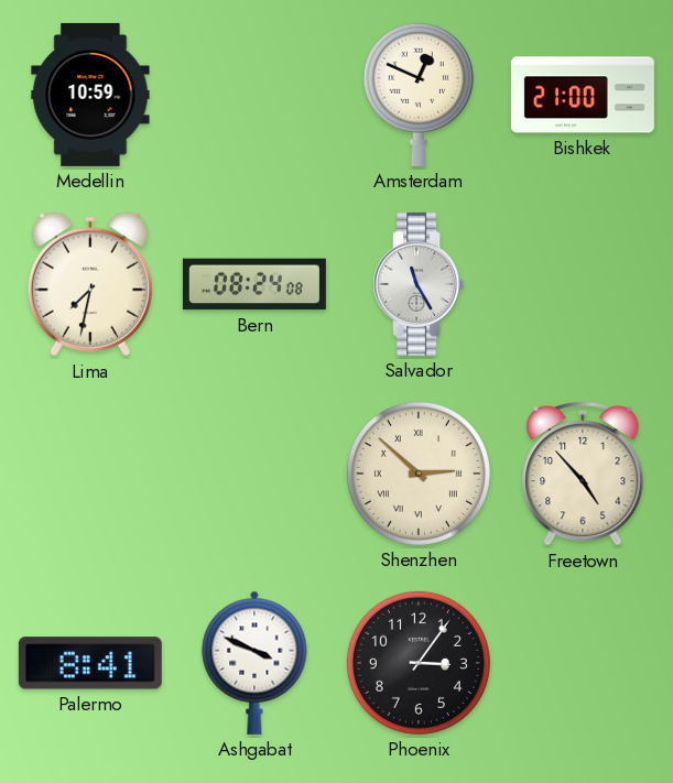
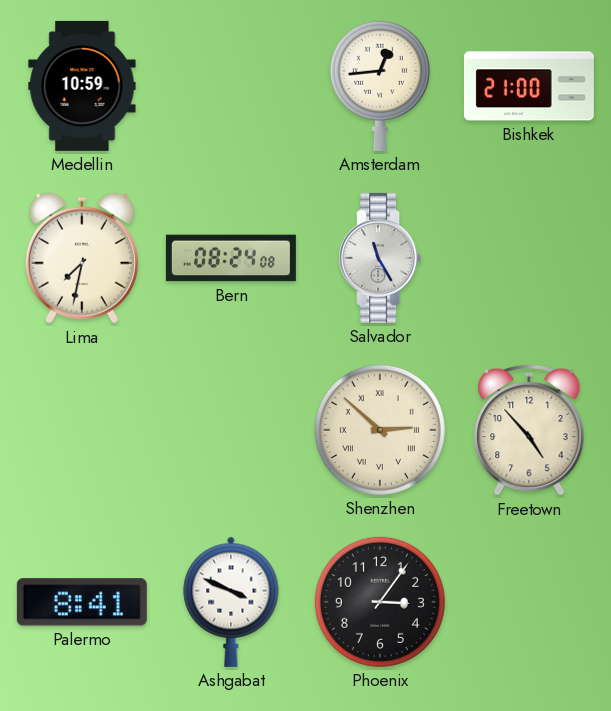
Amsterdam: 12:49 -> 12:44
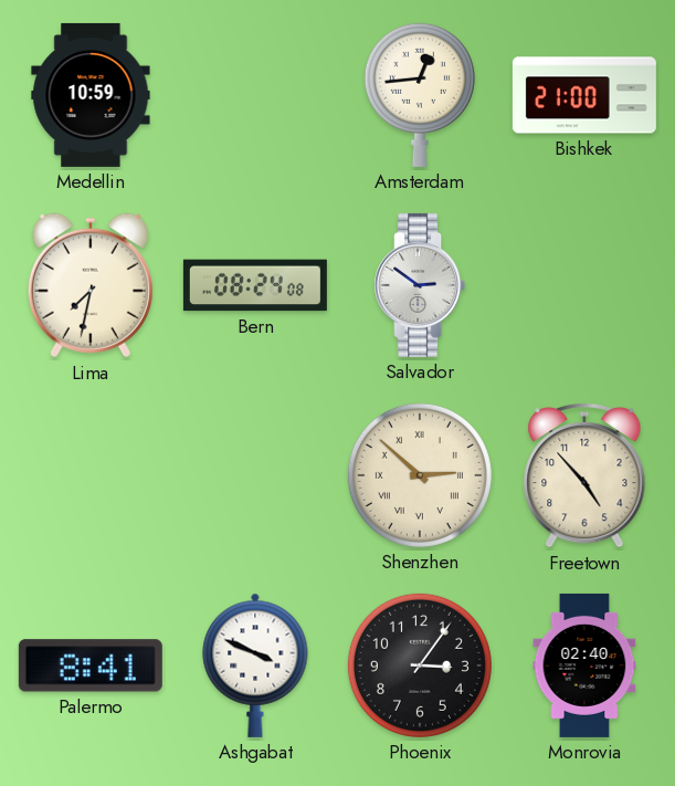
Salvador: 11:25 -> 2:51
Monrovia: none -> 02:40
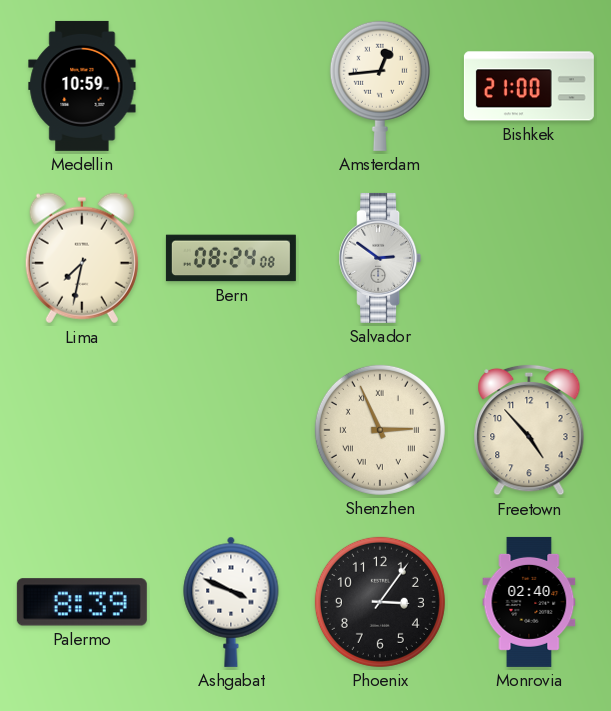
Shenzhen: 2:52 -> 2:56
Palermo: 8:41 -> 8:39
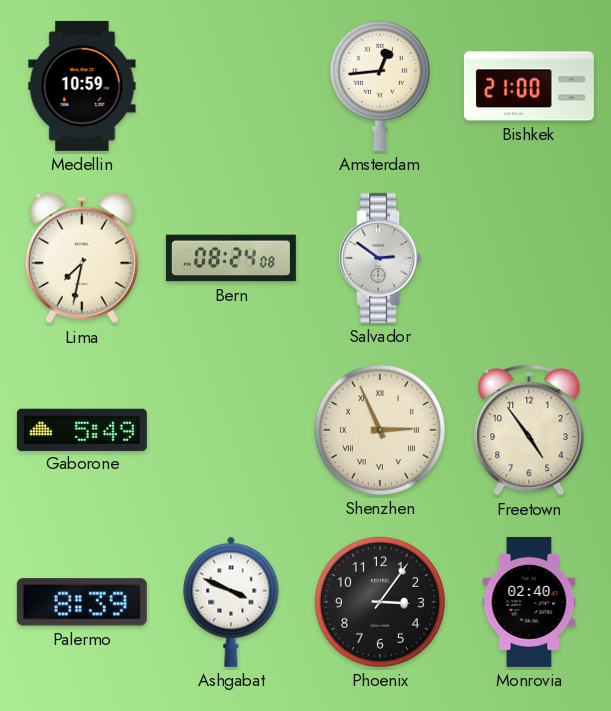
Gaborone: none -> 5:49
Freetown: 4:53 -> 4:54
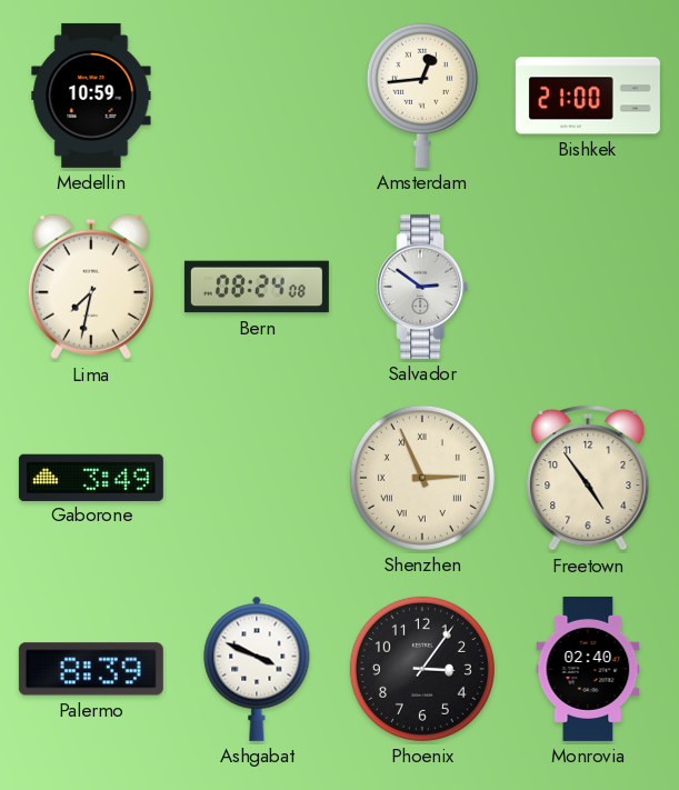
Gaborone: 5:49 -> 3:49
